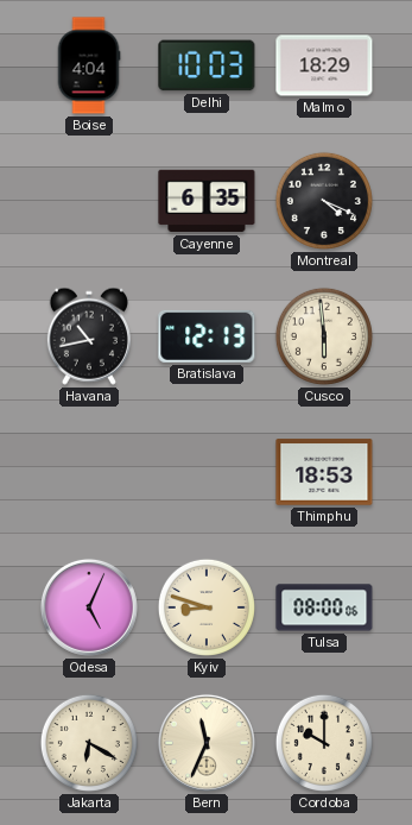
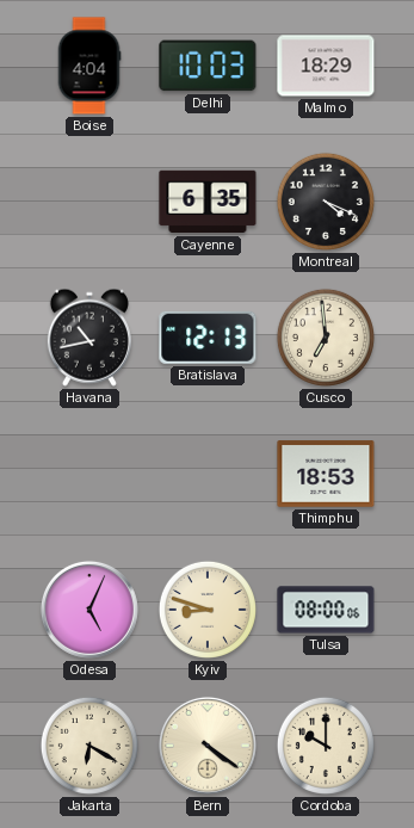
Cusco: 5:59 -> 6:59
Bern: 11:34 -> 4:21
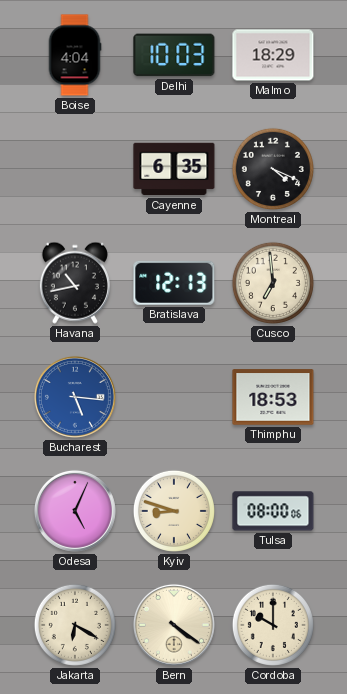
Bucharest: none -> 5:16
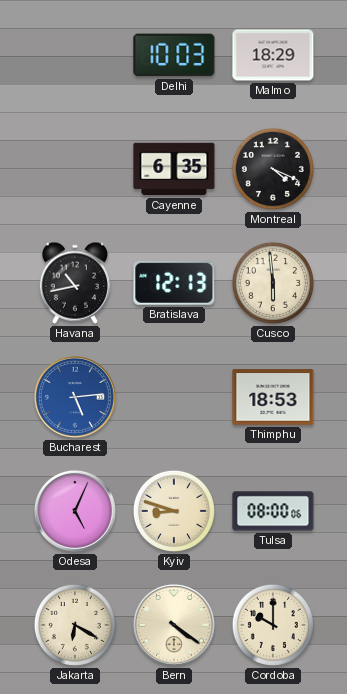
Boise: 4:04 -> none
Cusco: 6:59 -> 5:59
Bucharest: 5:16 -> 5:14
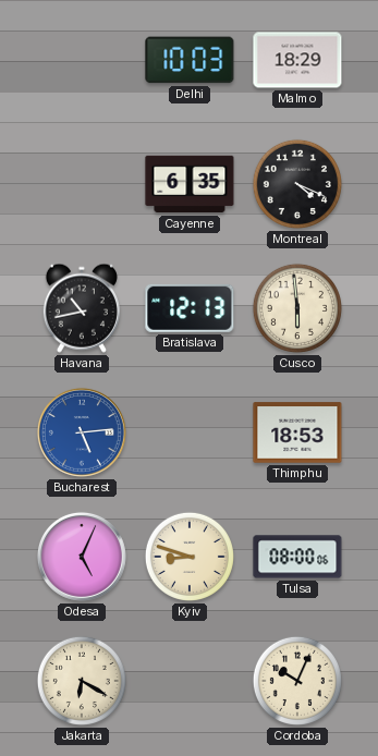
Bern: 4:21 -> none
Cordoba: 10:00 -> 10:04
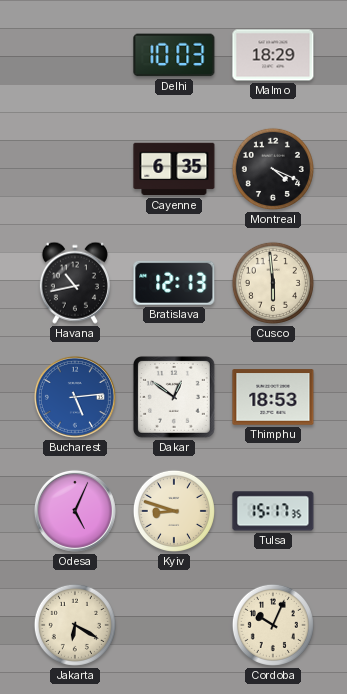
Dakar: none -> 12:51
Tulsa: 08:00 -> 15:17
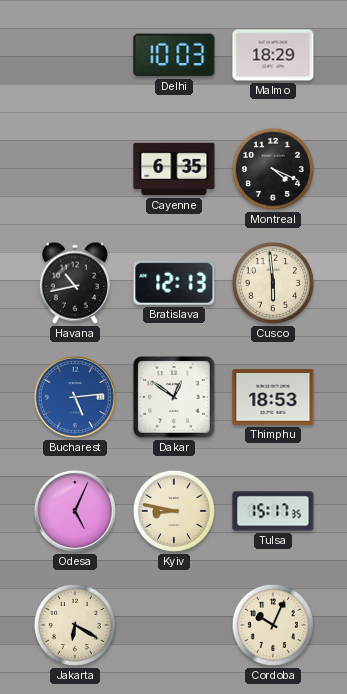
Kyiv: 8:48 -> 8:47
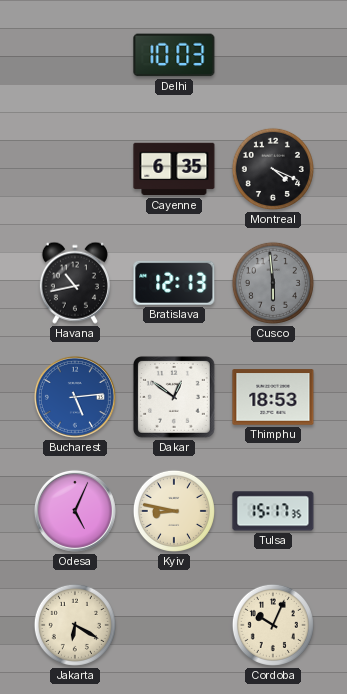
Malmo: 18:29 -> none
Cusco dial: cream -> grey
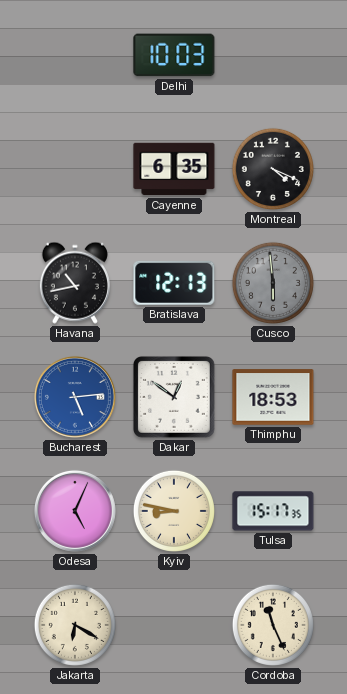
Cordoba: 10:04 -> 11:26
